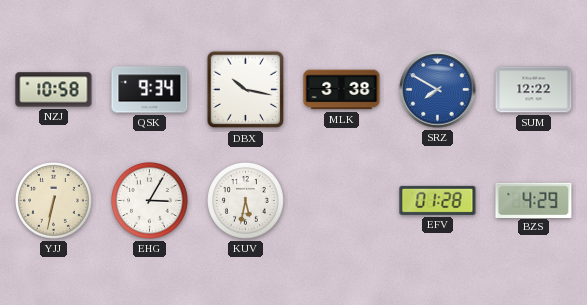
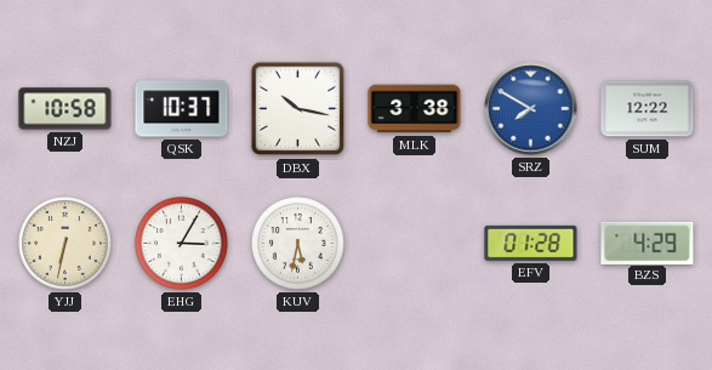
QSK: 9:34 -> 10:37
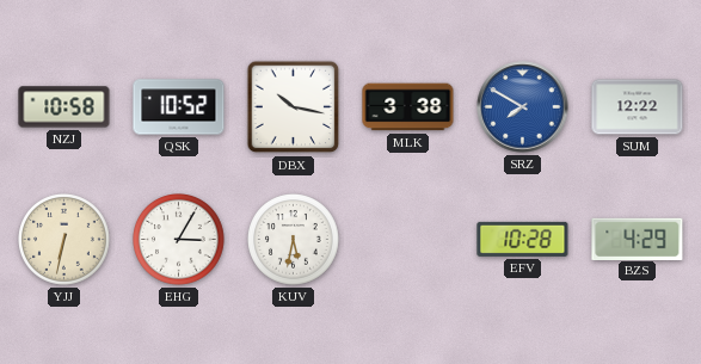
QSK: 10:37 -> 10:52
EFV: 01:28 -> 10:28
